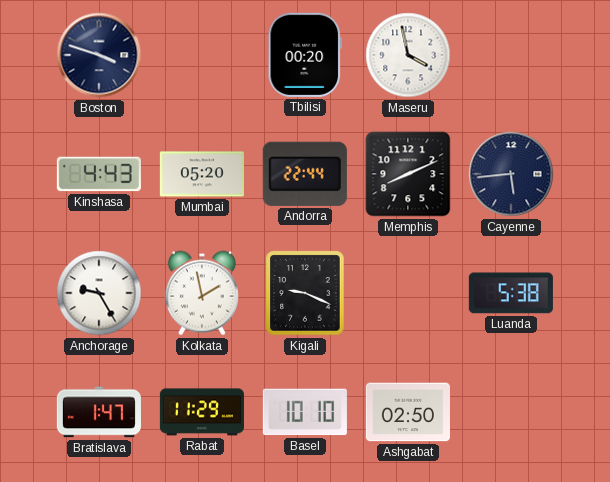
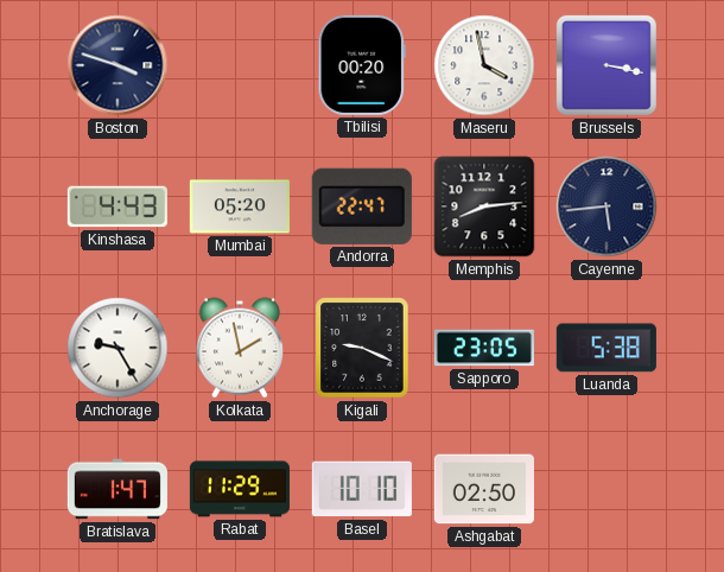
Brussels: none -> 3:17
Andorra: 22:44 -> 22:47
Memphis: 8:11 -> 8:14
Sapporo: none -> 23:05
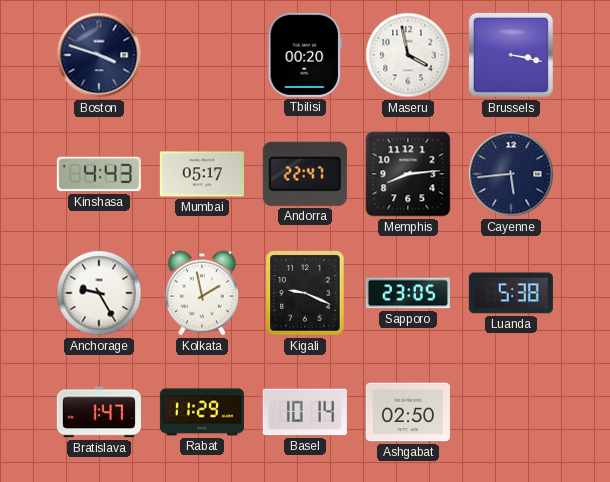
Mumbai: 05:20 -> 05:17
Basel: 10:10 -> 10:14
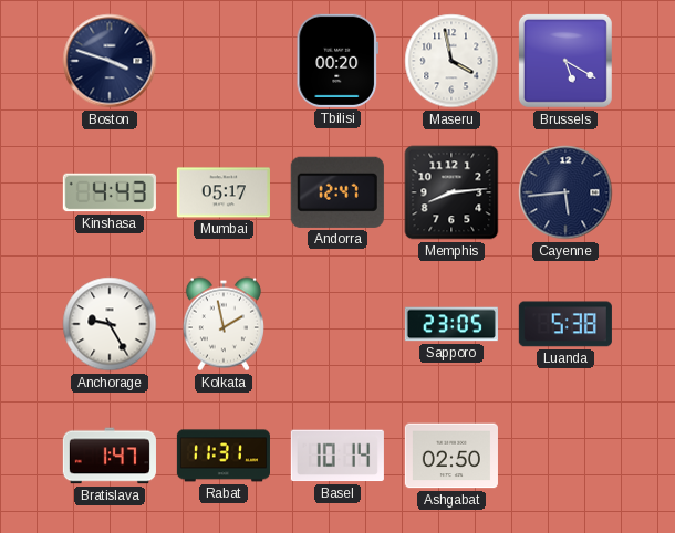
Brussels: 3:17 -> 5:20
Andorra: 22:47 -> 12:47
Kigali: 9:19 -> none
Rabat: 11:29 -> 11:31
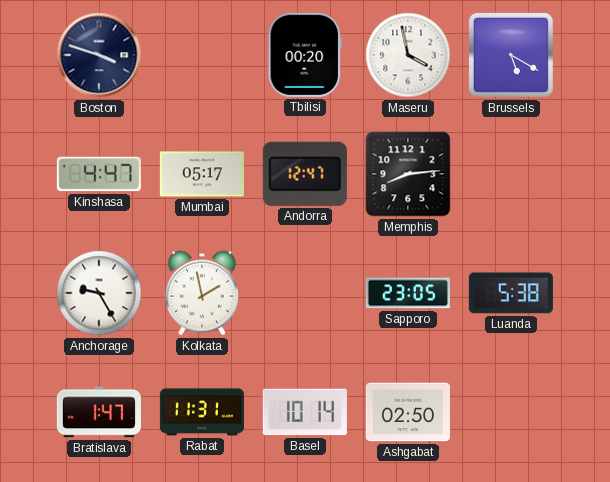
Kinshasa: 4:43 -> 4:47
Cayenne: 5:44 -> none
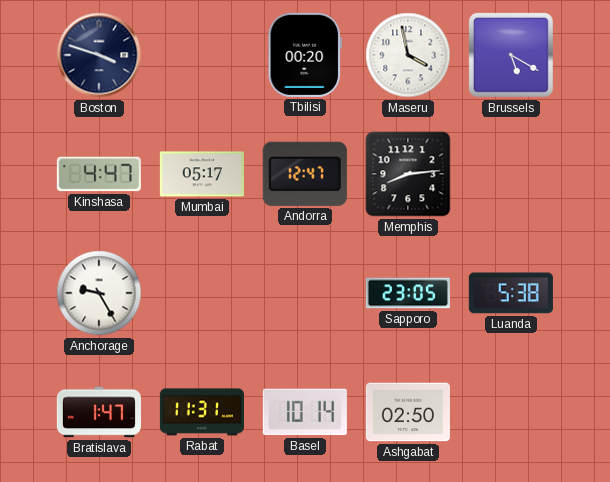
Kolkata: 1:58 -> none
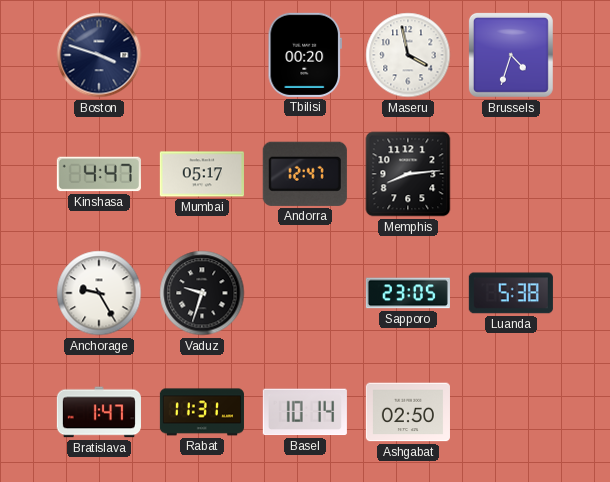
Brussels: 5:20 -> 4:33
Vaduz: none -> 9:33
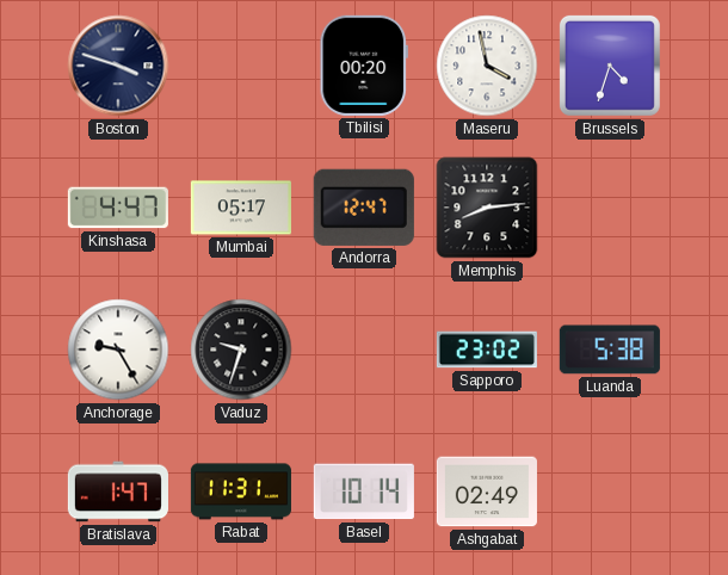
Sapporo: 23:05 -> 23:02
Ashgabat: 02:50 -> 02:49
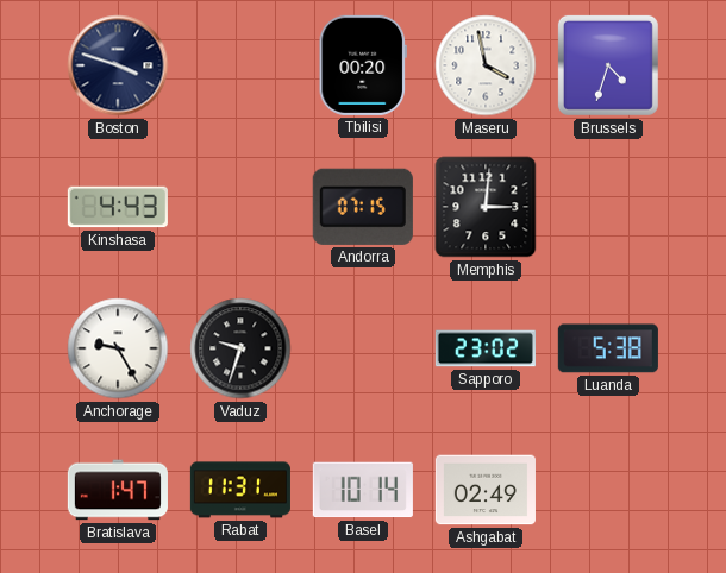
Kinshasa: 4:47 -> 4:43
Mumbai: 05:17 -> none
Andorra: 12:47 -> 07:15
Memphis: 8:14 -> 3:01
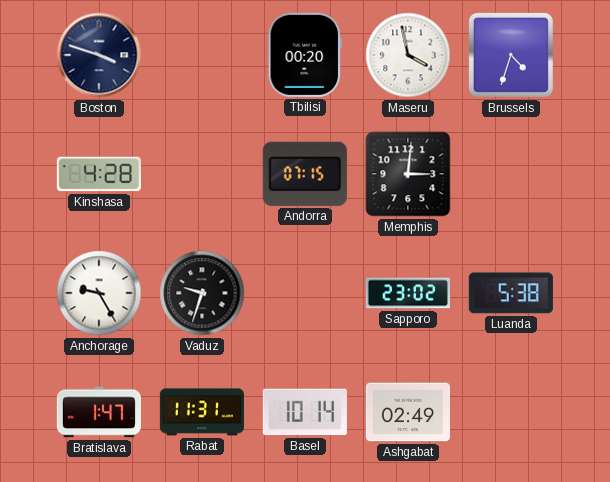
Kinshasa: 4:43 -> 4:28
